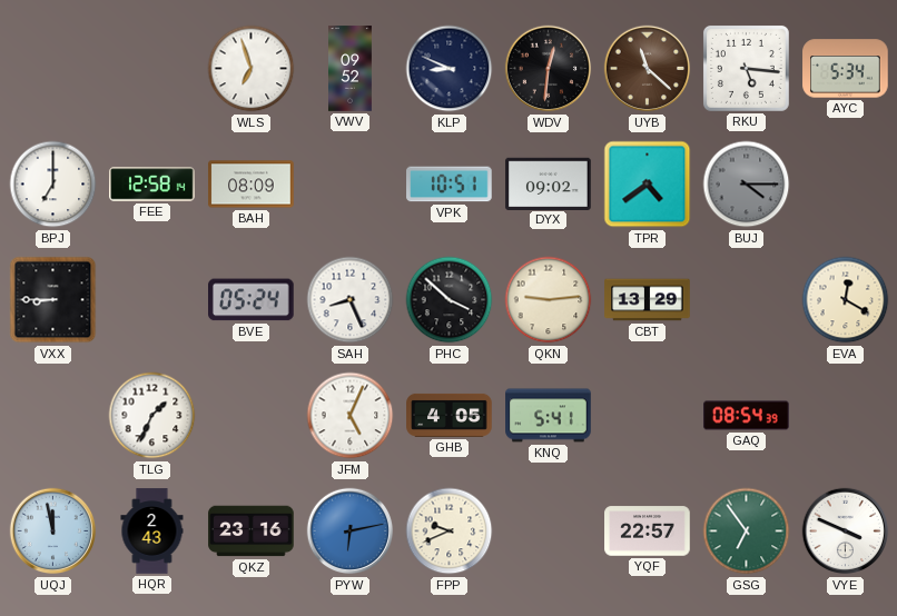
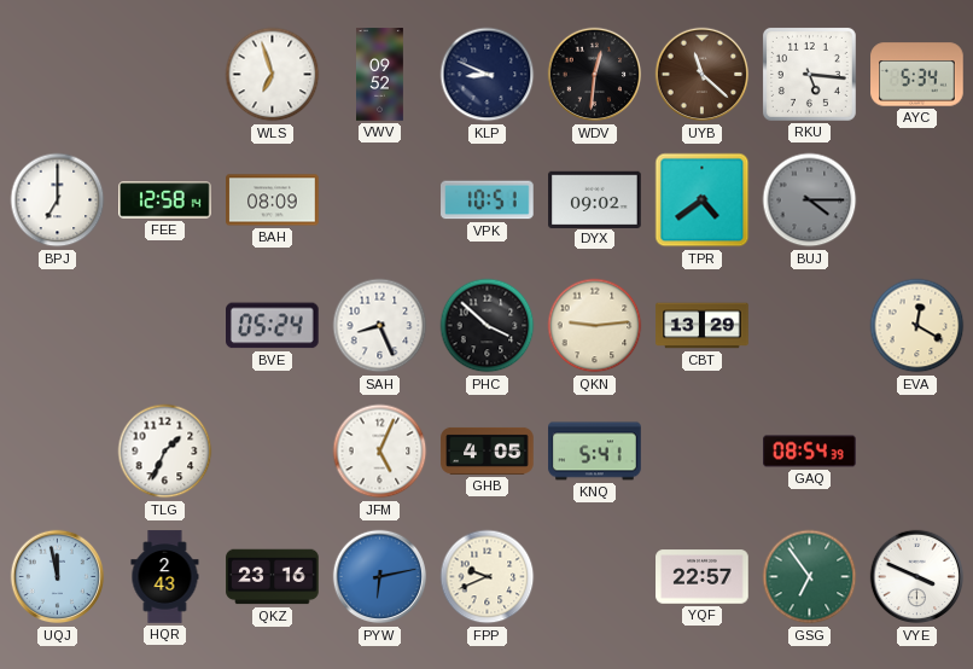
VXX: 8:45 -> none
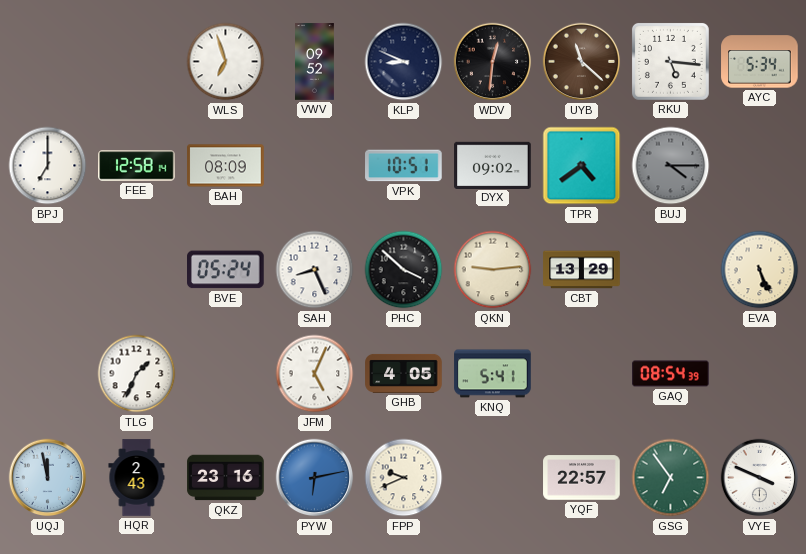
EVA: 12:20 -> 5:26
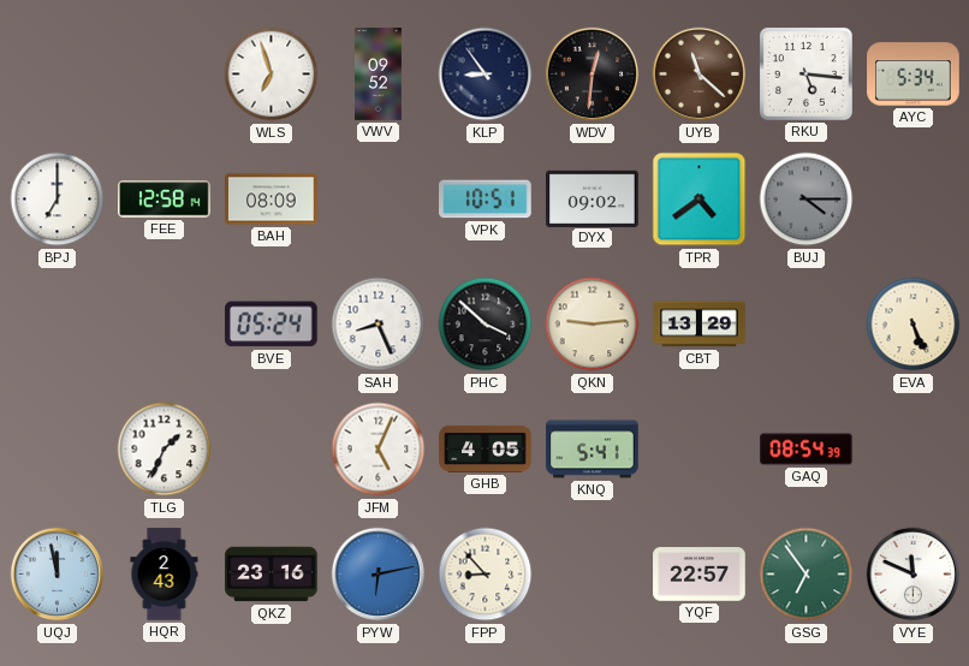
KLP: 8:49 -> 8:54
FPP: 9:41 -> 8:53
VYE: 3:49 -> 11:49
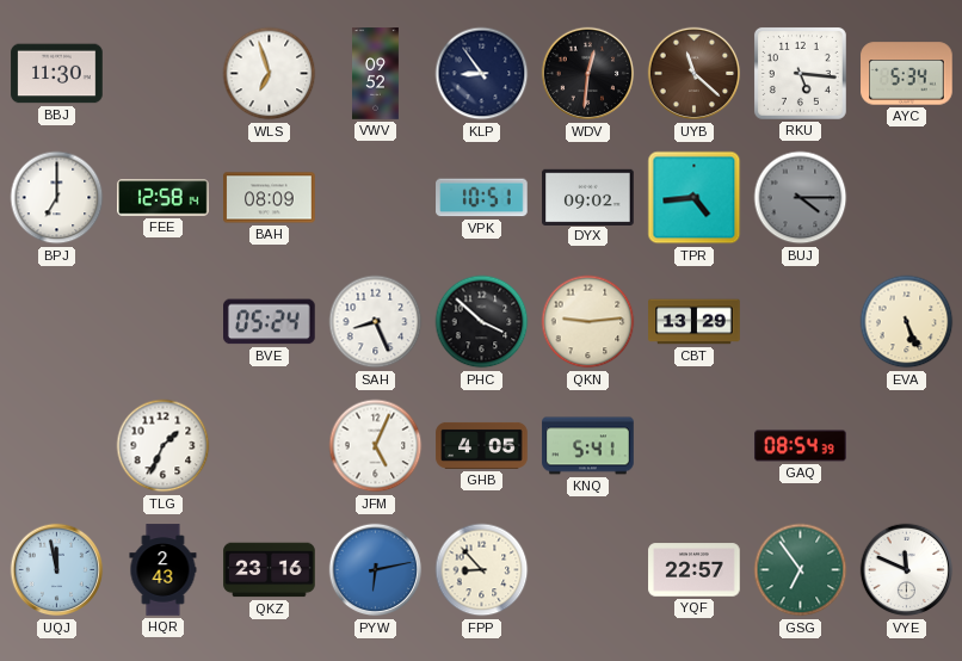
BBJ: none -> 11:30
TPR: 4:39 -> 4:44
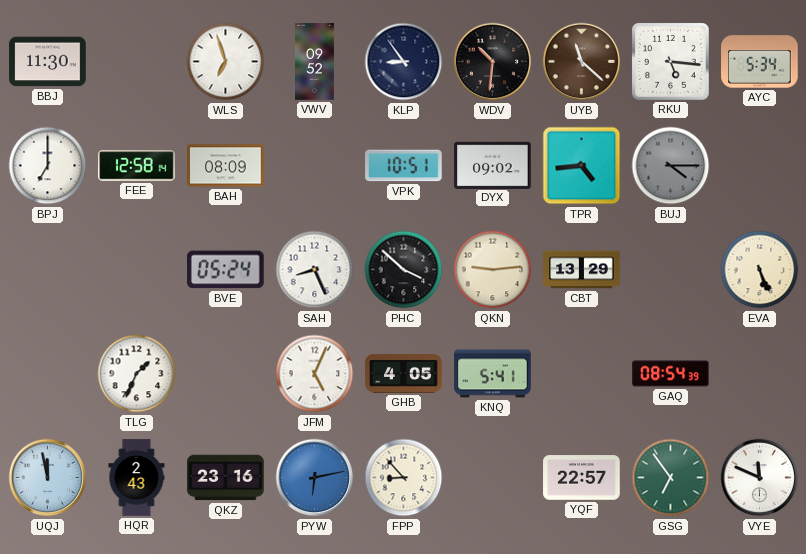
WDV: 12:31 -> 10:31
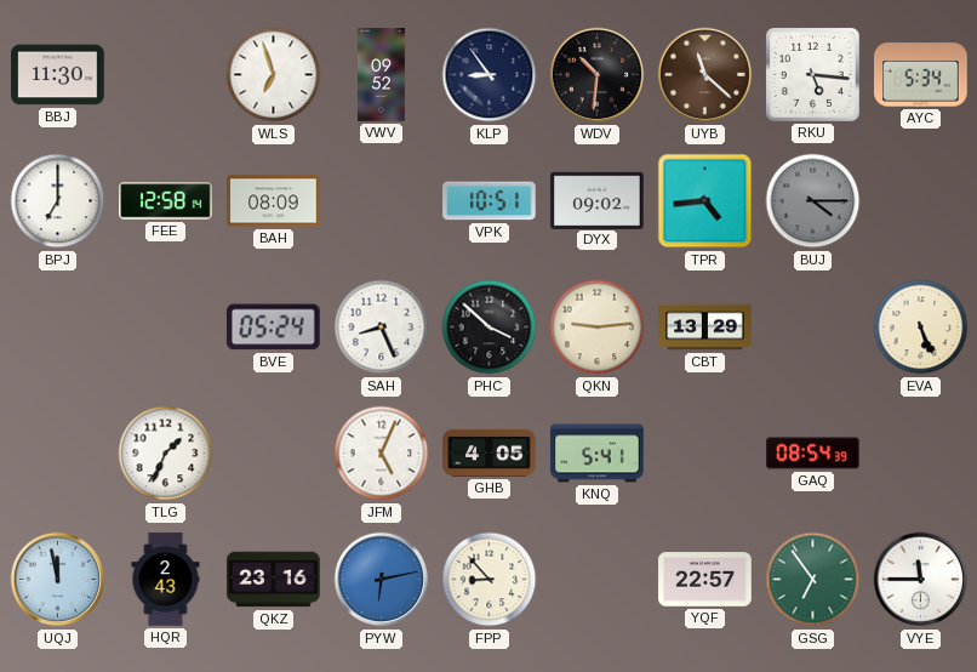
VYE: 11:49 -> 11:45
